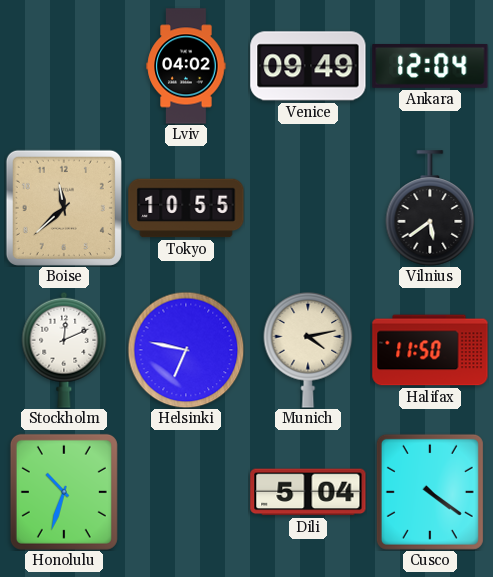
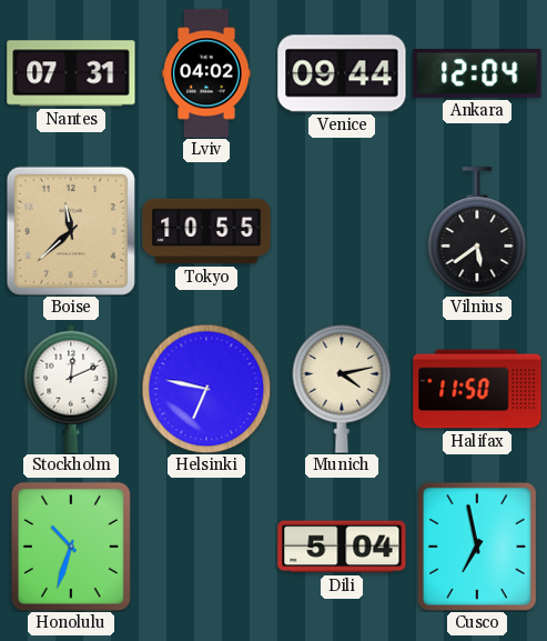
Nantes: none -> 07:31
Venice: 09:49 -> 09:44
Cusco: 4:21 -> 6:58
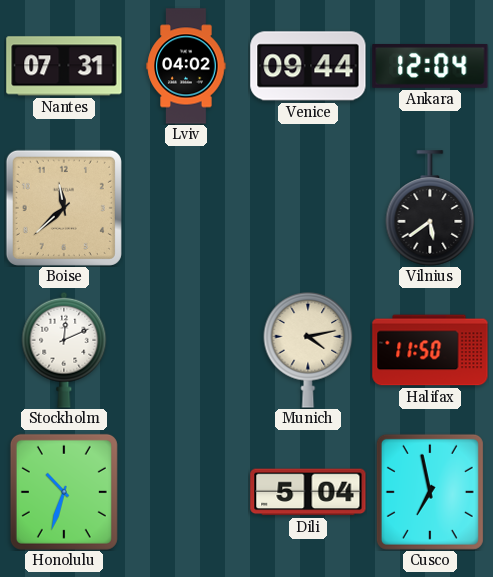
Tokyo: 10:55 -> none
Helsinki: 6:47 -> none
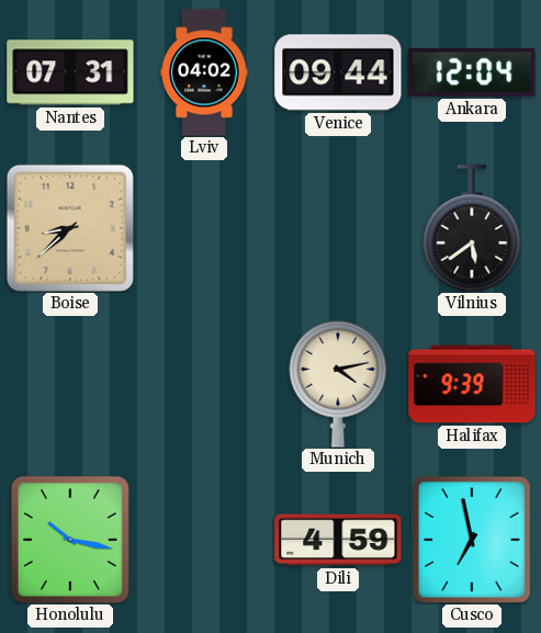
Boise: 11:38 -> 8:38
Stockholm: 12:11 -> none
Halifax: 11:50 -> 9:39
Honolulu: 10:33 -> 10:17
Dili: 5:04 -> 4:59
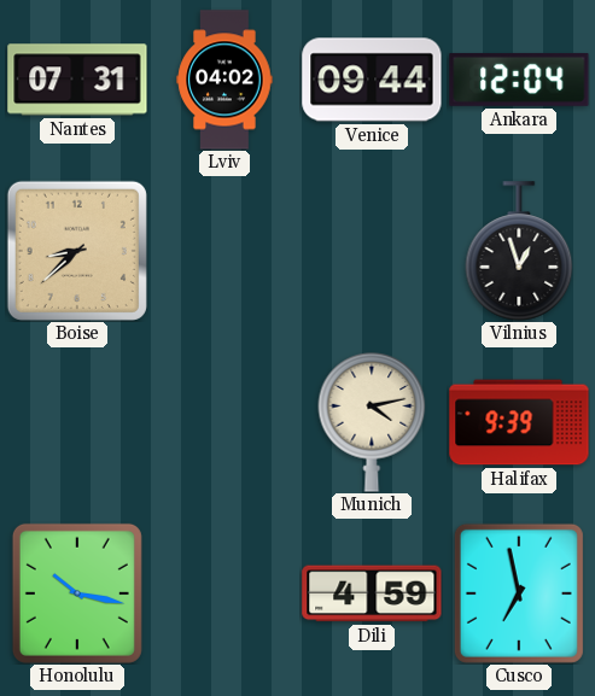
Vilnius: 5:39 -> 12:57
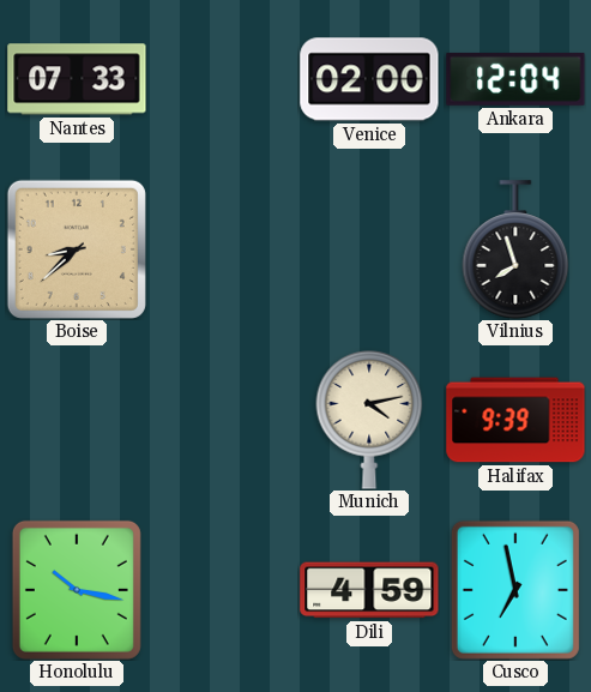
Nantes: 07:31 -> 07:33
Lviv: 04:02 -> none
Venice: 09:44 -> 02:00
Vilnius: 12:57 -> 7:57
